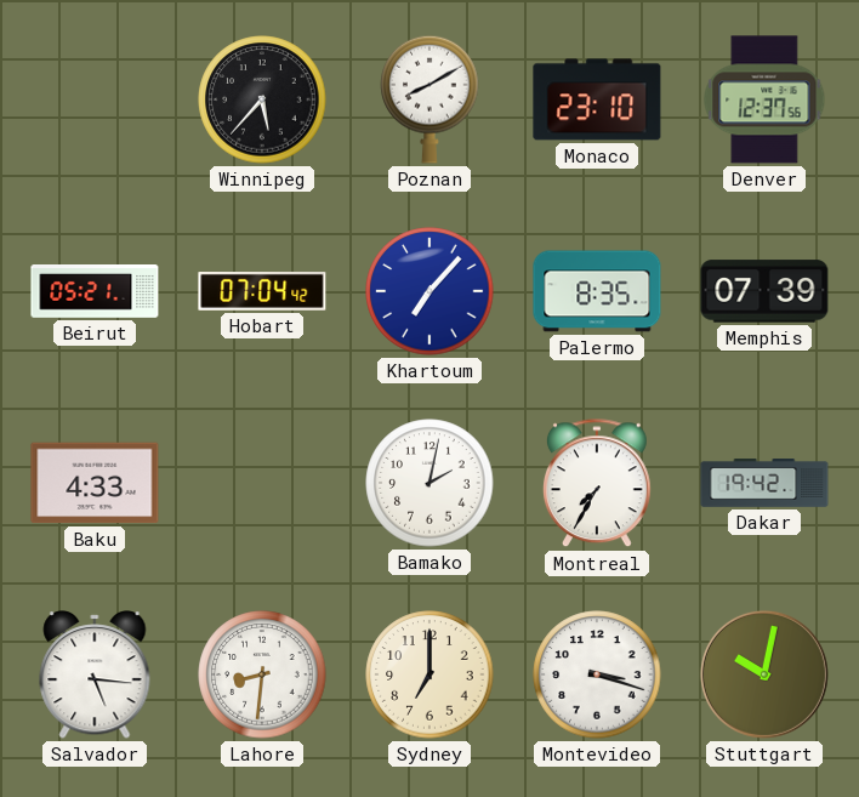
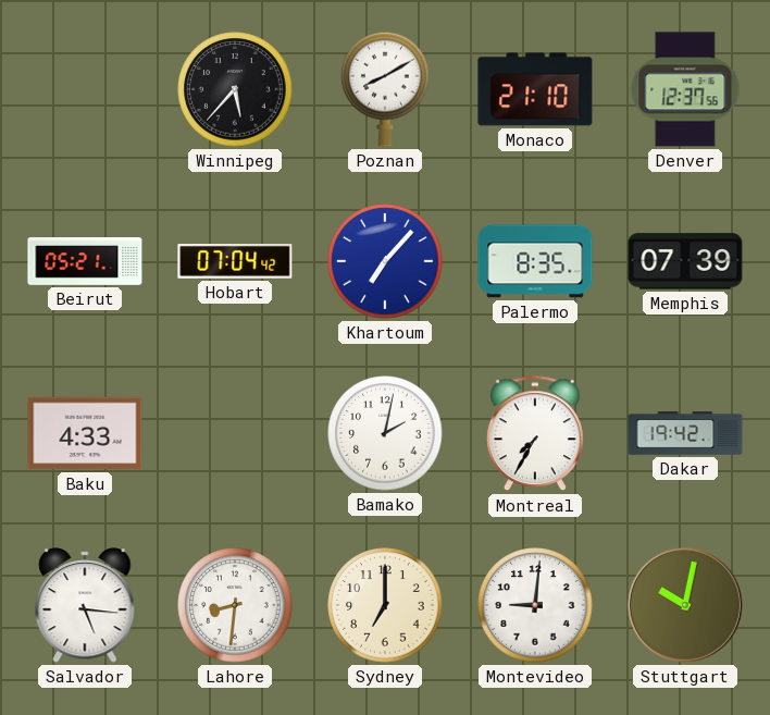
Monaco: 23:10 -> 21:10
Montevideo: 3:18 -> 9:01
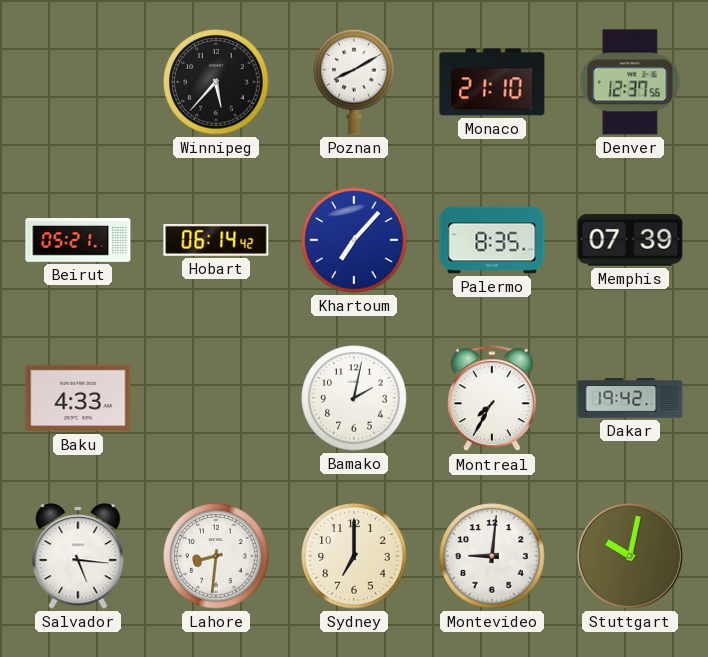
Hobart: 07:04 -> 06:14
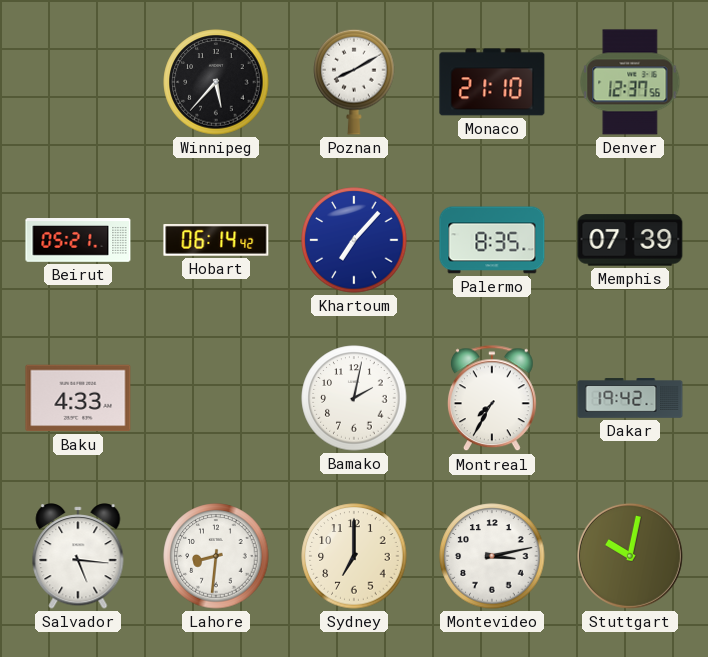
Montevideo: 9:01 -> 3:13
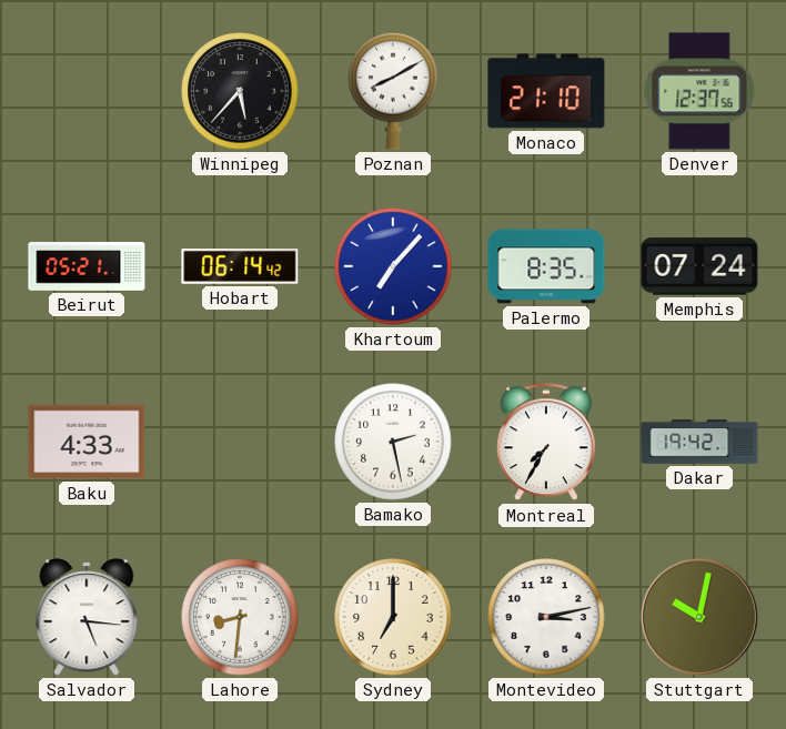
Memphis: 07:39 -> 07:24
Bamako: 2:02 -> 2:28
